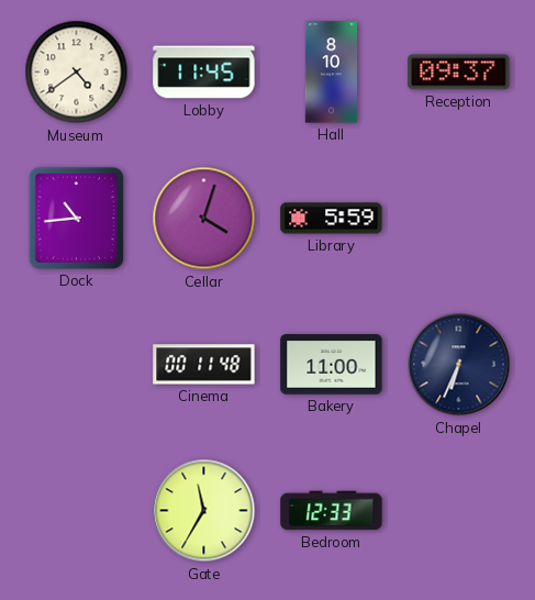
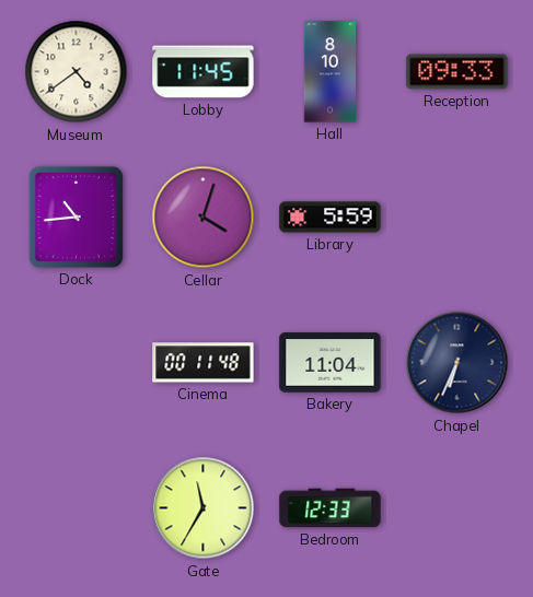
Reception: 09:37 -> 09:33
Bakery: 11:00 -> 11:04
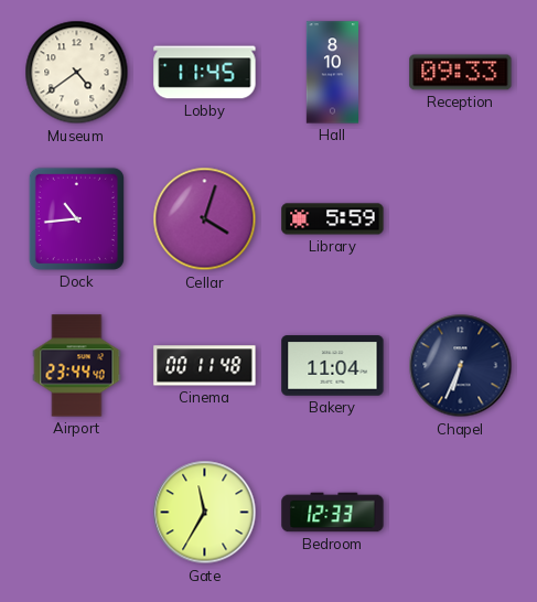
Airport: none -> 23:44
